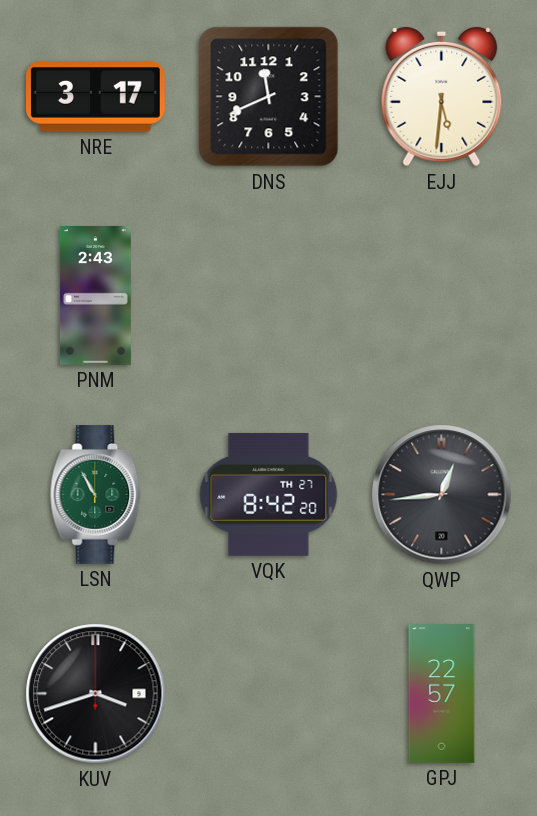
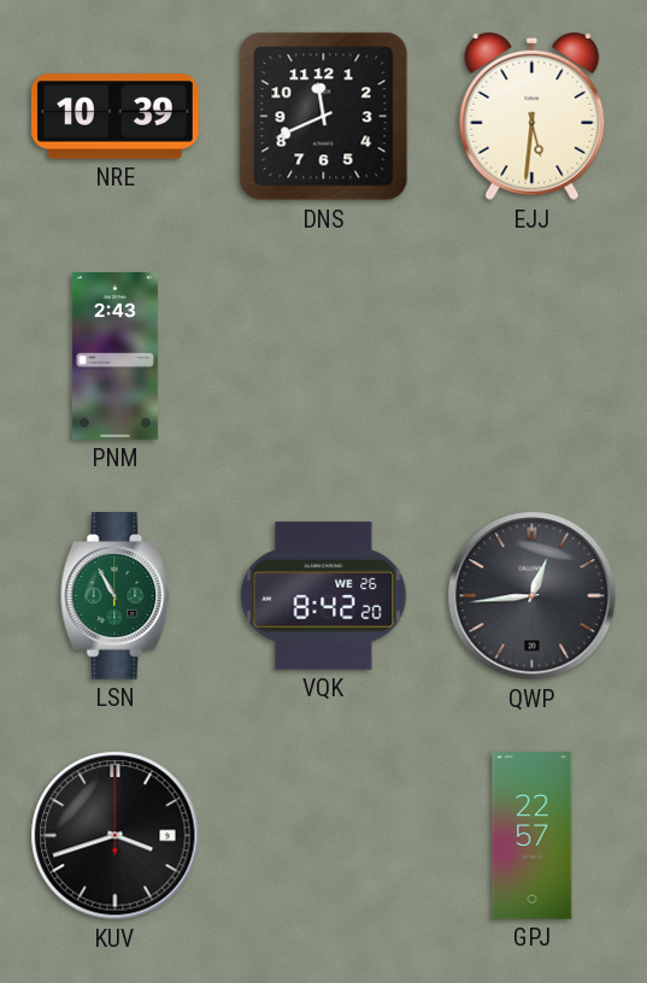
NRE: 3:17 -> 10:39
VQK date: TH 27 -> WE 26
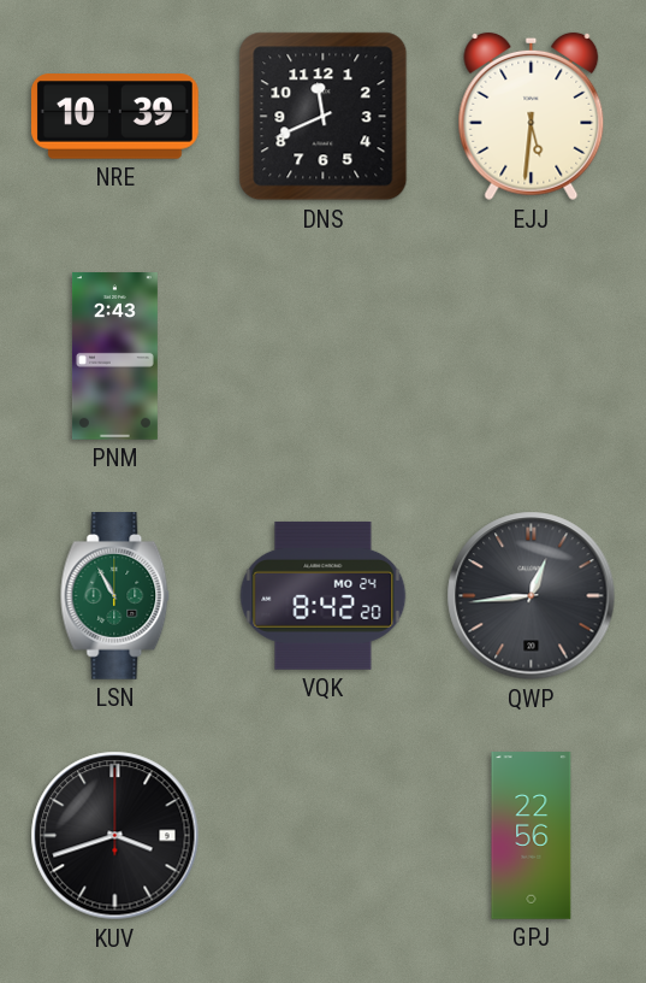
VQK date: WE 26 -> MO 24
GPJ: 22:57 -> 22:56
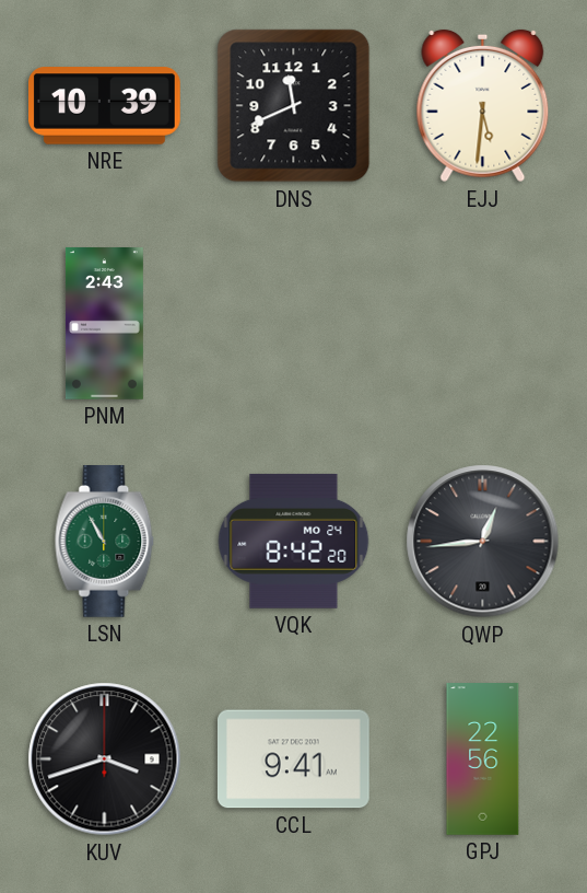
CCL: none -> 9:41
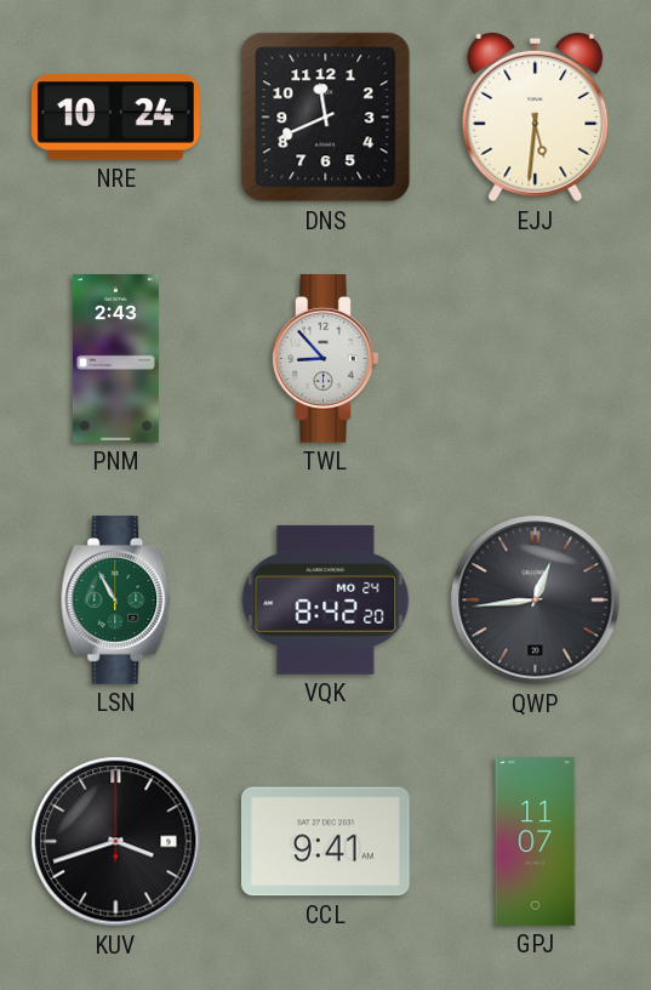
NRE: 10:39 -> 10:24
TWL: none -> 8:53
GPJ: 22:56 -> 11:07
